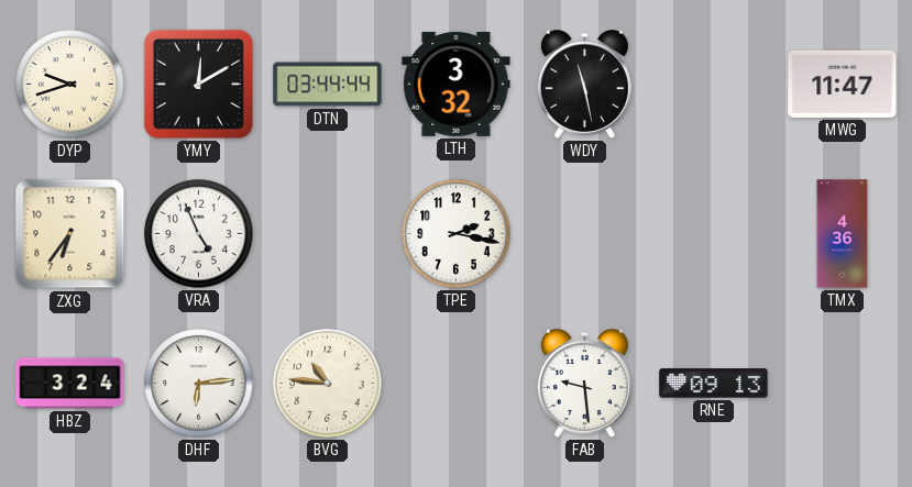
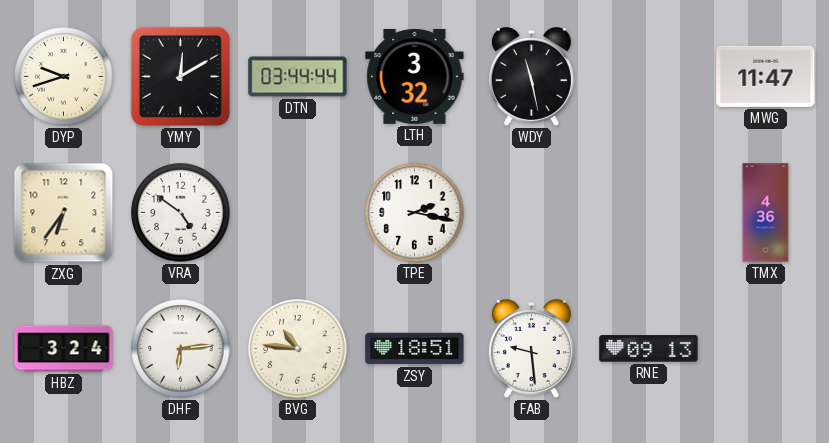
VRA: 4:56 -> 4:51
ZSY: none -> 18:51
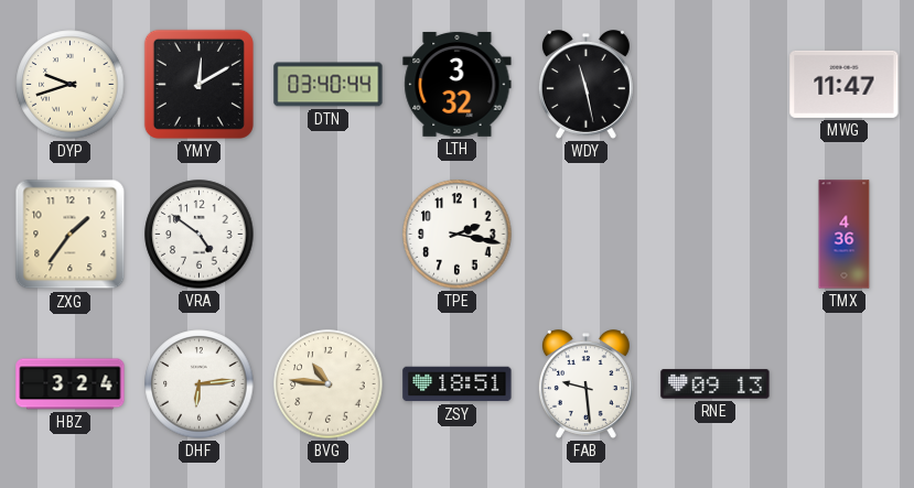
DTN: 03:44 -> 03:40
ZXG: 6:36 -> 1:36
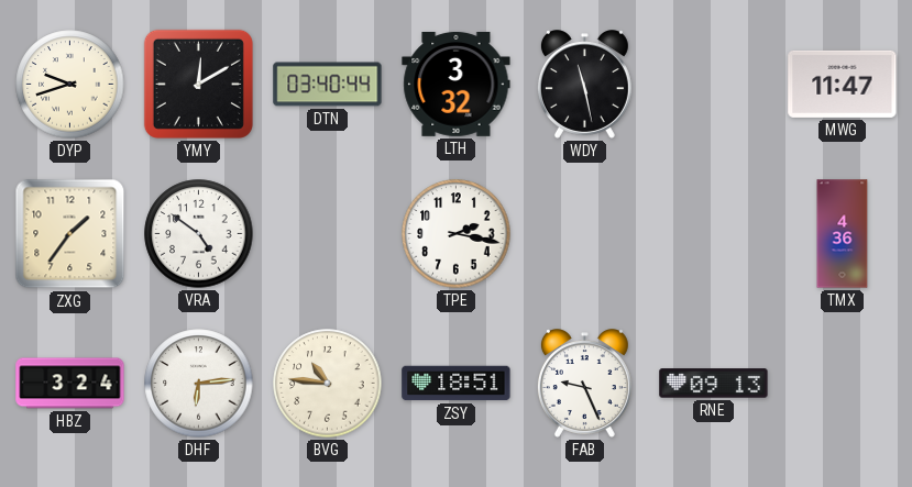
FAB: 9:29 -> 9:26
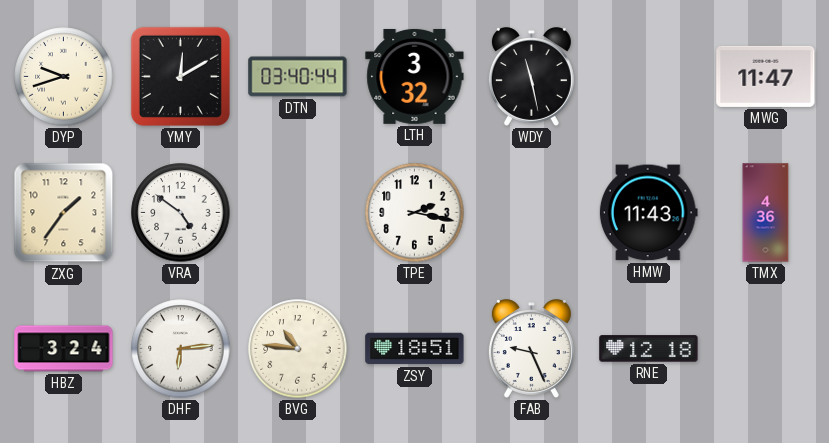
HMW: none -> 11:43
RNE: 09:13 -> 12:18
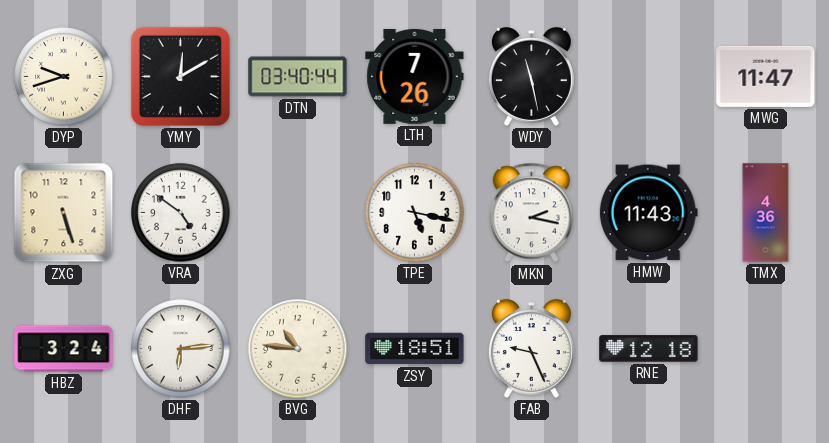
LTH: 3:32 -> 7:26
ZXG: 1:36 -> 5:27
TPE: 2:17 -> 5:17
MKN: none -> 2:17
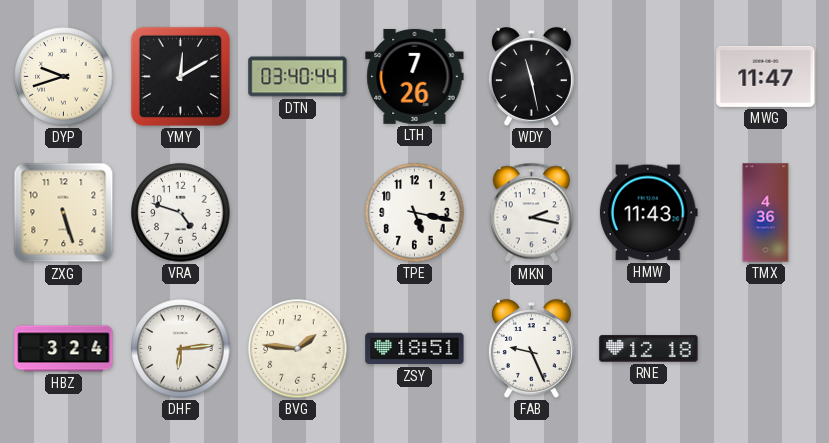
VRA: 4:51 -> 4:48
BVG: 10:46 -> 1:46
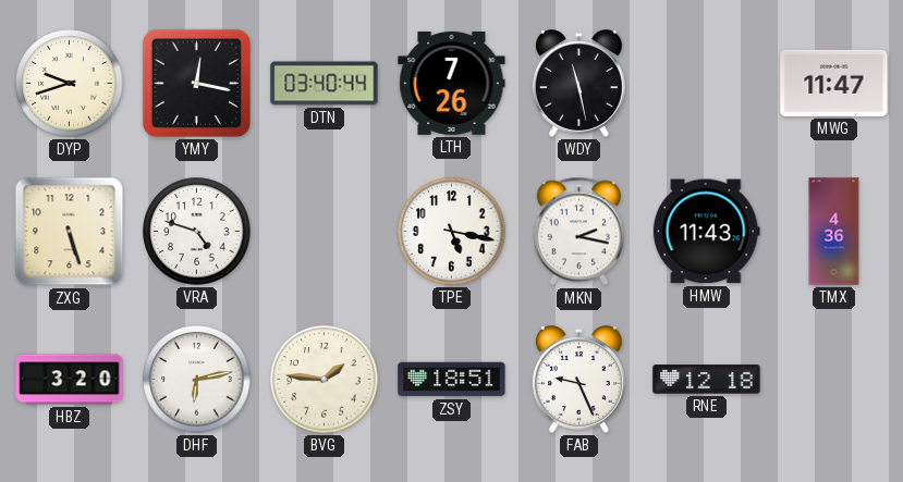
YMY: 12:10 -> 12:17
HBZ: 3:24 -> 3:20
DHF: 6:14 -> 6:13
